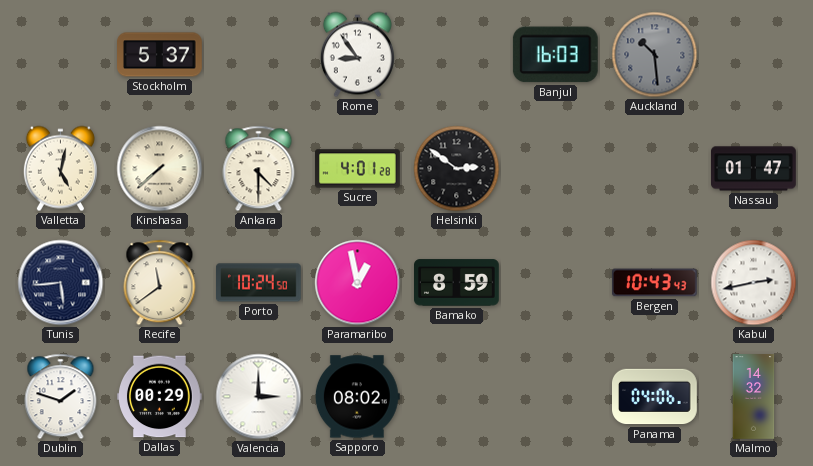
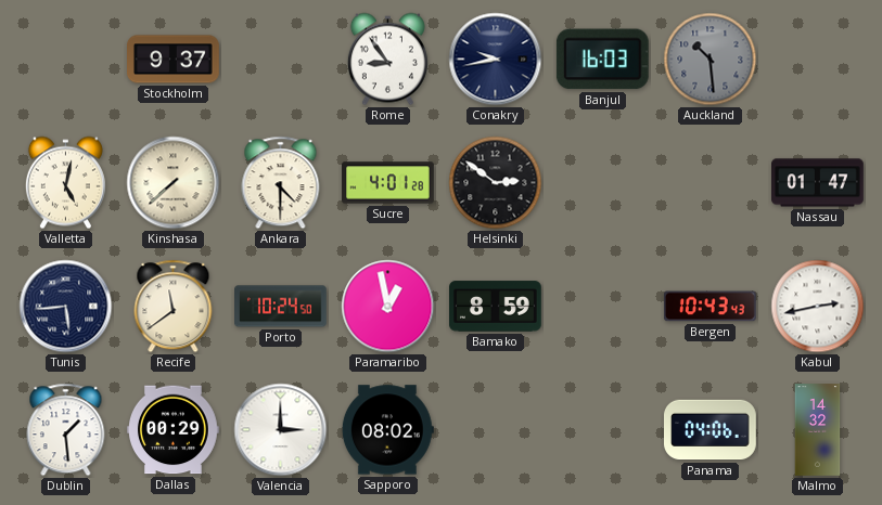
Stockholm: 5:37 -> 9:37
Conakry: none -> 9:43
Dublin: 1:48 -> 1:29
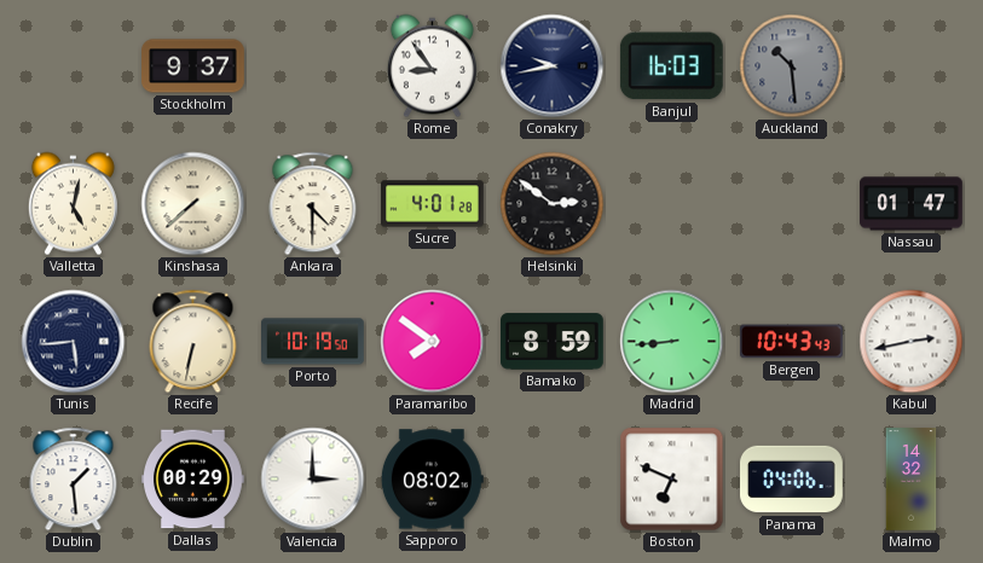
Recife: 11:39 -> 6:32
Porto: 10:24 -> 10:19
Paramaribo: 12:58 -> 7:51
Madrid: none -> 8:44
Boston: none -> 6:49
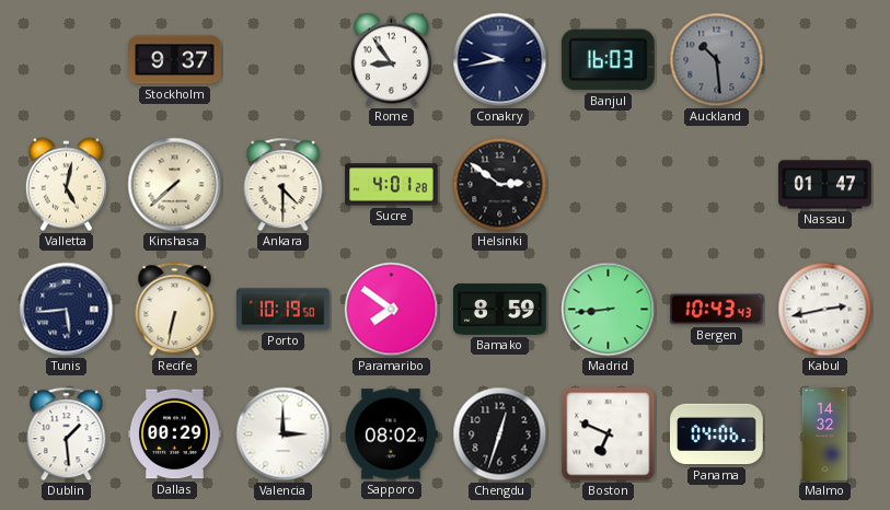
Chengdu: none -> 12:33
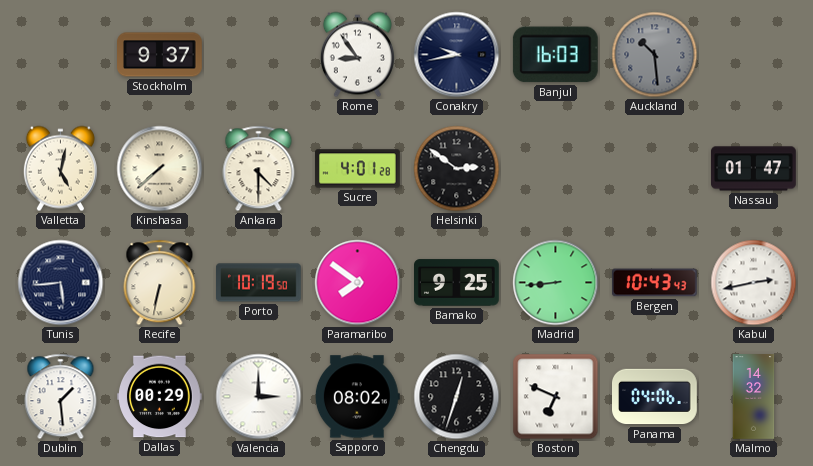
Bamako: 8:59 -> 9:25
